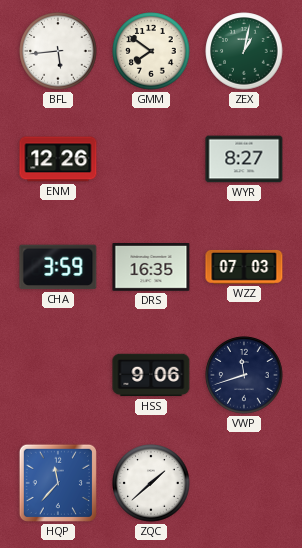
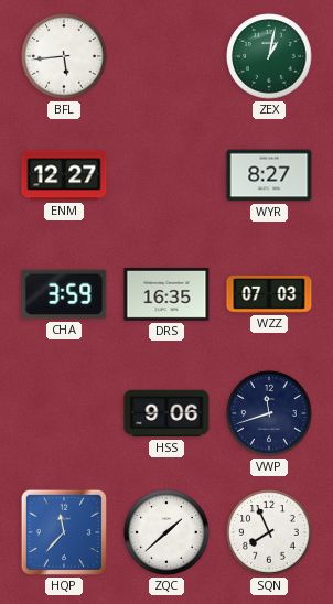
GMM: 7:51 -> none
ENM: 12:26 -> 12:27
SQN: none -> 7:56
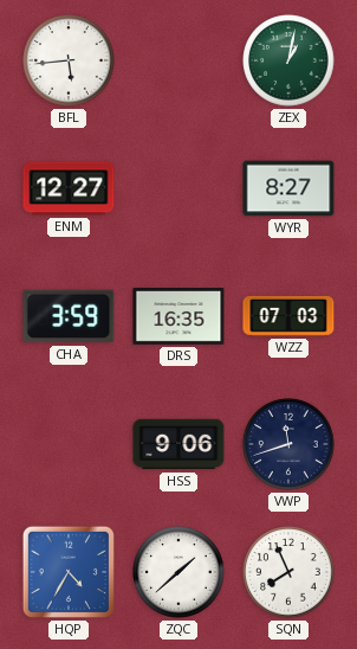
HQP: 11:37 -> 4:35
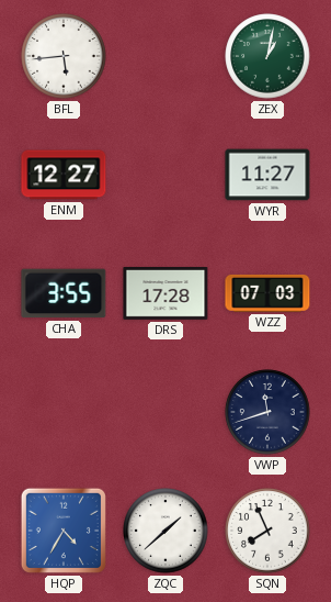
WYR: 8:27 -> 11:27
CHA: 3:59 -> 3:55
DRS: 16:35 -> 17:28
HSS: 9:06 -> none
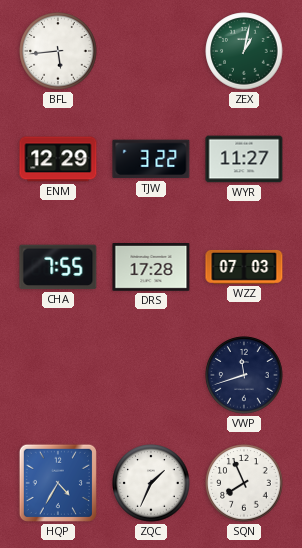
ENM: 12:27 -> 12:29
TJW: none -> 3:22
CHA: 3:55 -> 7:55
ZQC: 1:38 -> 1:34
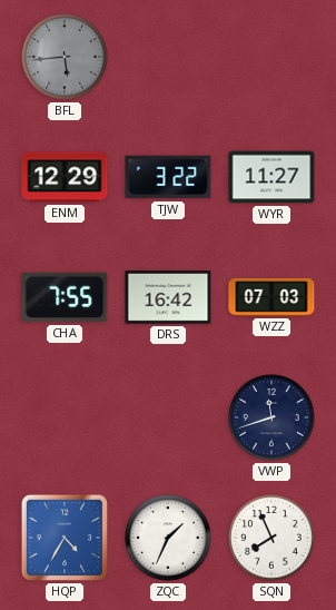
BFL dial: white -> grey
ZEX: 1:02 -> none
DRS: 17:28 -> 16:42
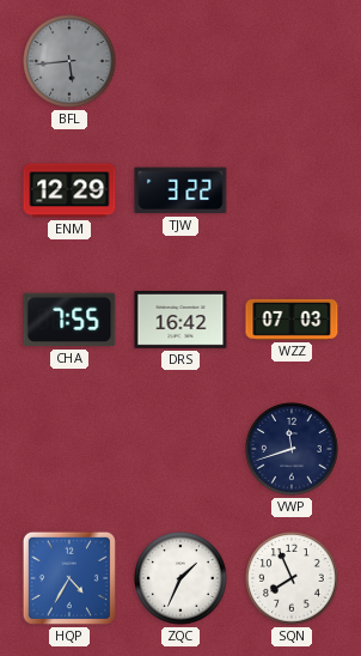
WYR: 11:27 -> none
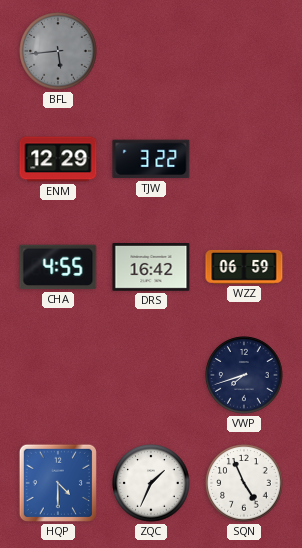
CHA: 7:55 -> 4:55
WZZ: 07:03 -> 06:59
VWP: 11:42 -> 7:42
HQP: 4:35 -> 4:30
SQN: 7:56 -> 4:56
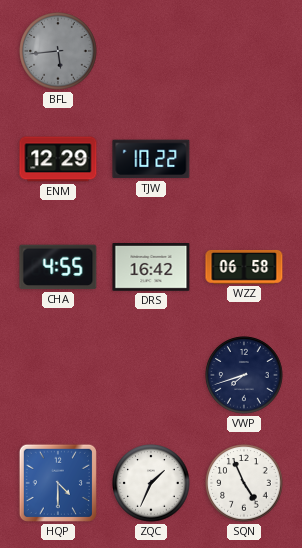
TJW: 3:22 -> 10:22
WZZ: 06:59 -> 06:58
